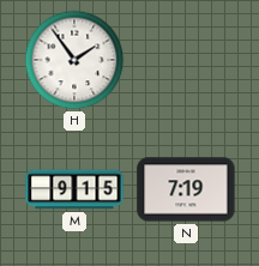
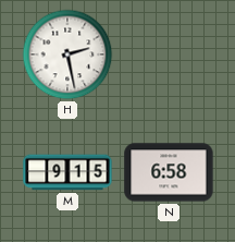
H: 1:54 -> 2:28
N: 7:19 -> 6:58
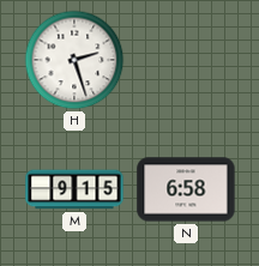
H: 2:28 -> 2:27
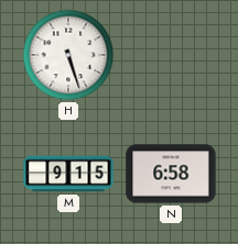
H: 2:27 -> 5:27
